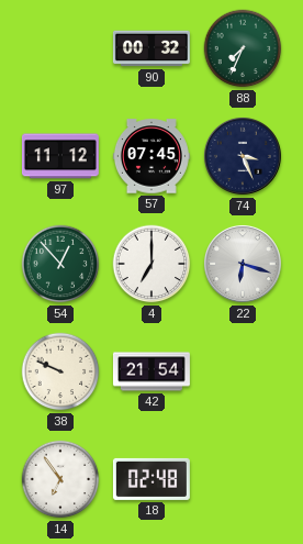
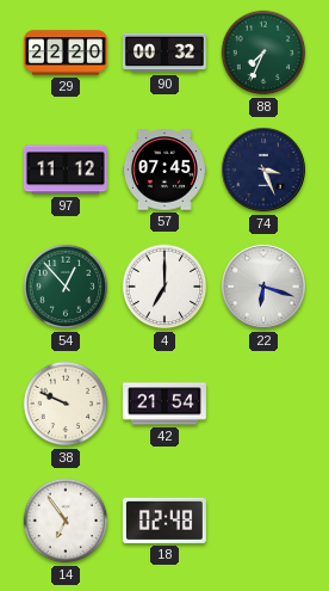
29: none -> 22:20
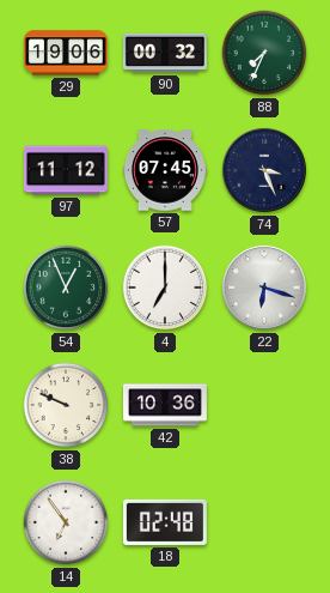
29: 22:20 -> 19:06
54: 12:53 -> 12:56
42: 21:54 -> 10:36
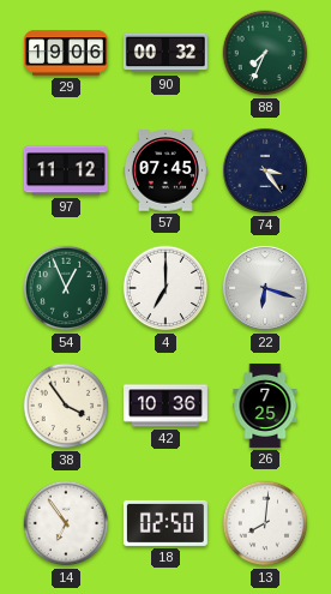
74: 3:26 -> 3:24
38: 9:49 -> 3:54
26: none -> 7:25
18: 02:48 -> 02:50
13: none -> 8:01
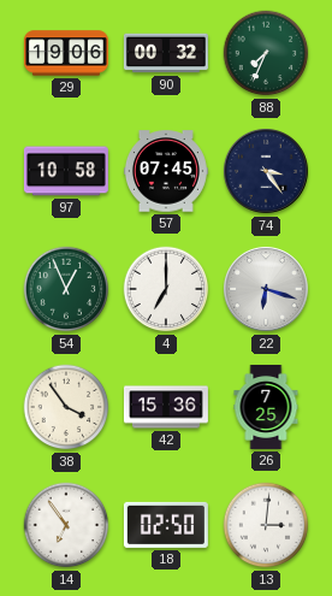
97: 11:12 -> 10:58
42: 10:36 -> 15:36
13: 8:01 -> 3:01
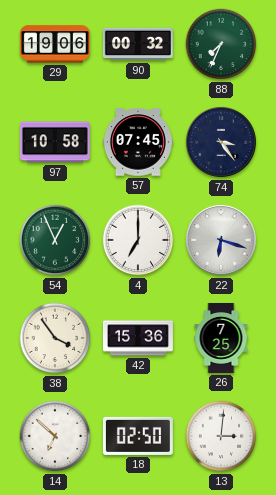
14: 6:54 -> 6:52
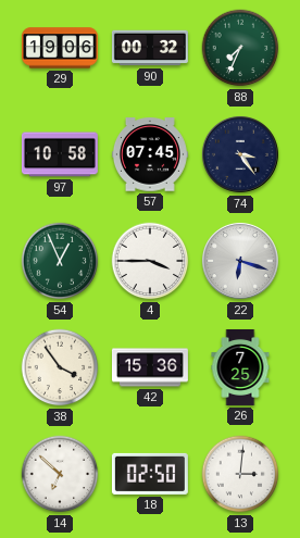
4: 7:00 -> 3:45
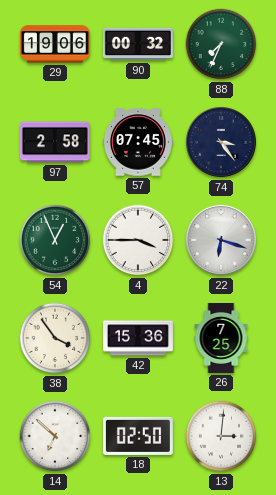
97: 10:58 -> 2:58
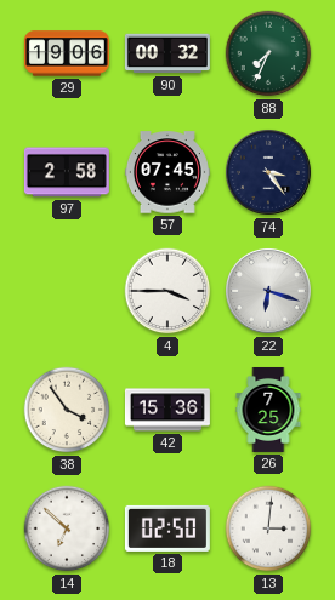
54: 12:56 -> none
